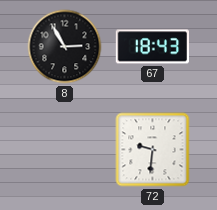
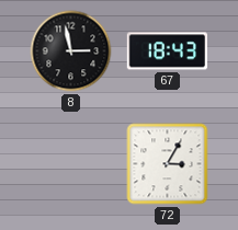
8: 2:55 -> 2:58
72: 9:31 -> 3:05
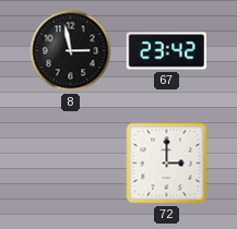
67: 18:43 -> 23:42
72: 3:05 -> 3:00
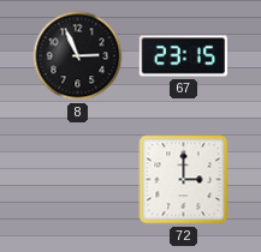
8: 2:58 -> 2:56
67: 23:42 -> 23:15
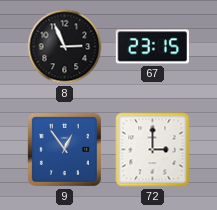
9: none -> 12:54
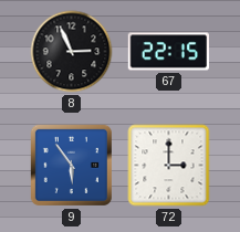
67: 23:15 -> 22:15
9: 12:54 -> 5:54
